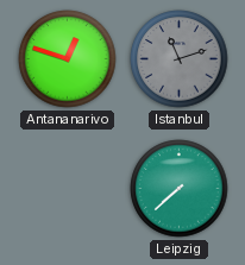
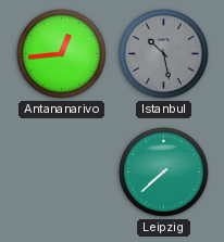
Antananarivo: 12:48 -> 12:44
Istanbul: 11:12 -> 10:28
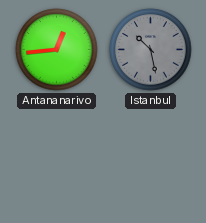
Leipzig: 7:38 -> none
